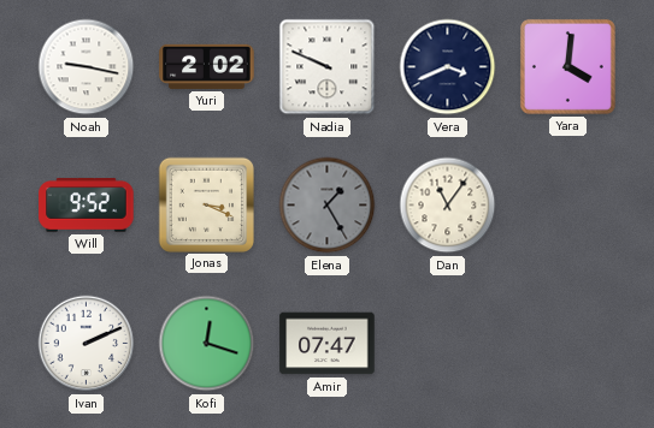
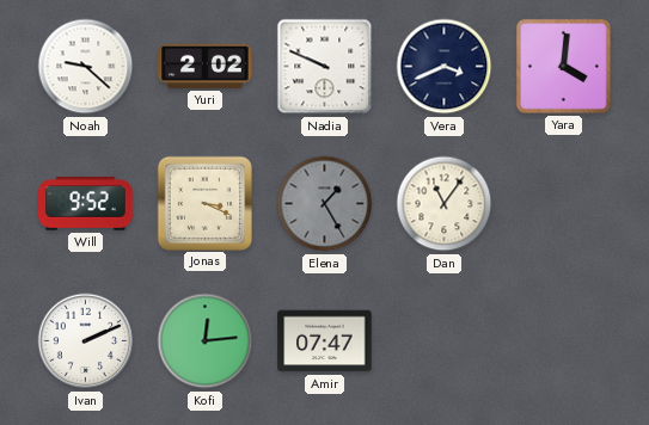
Noah: 9:17 -> 9:22
Kofi: 12:18 -> 12:14
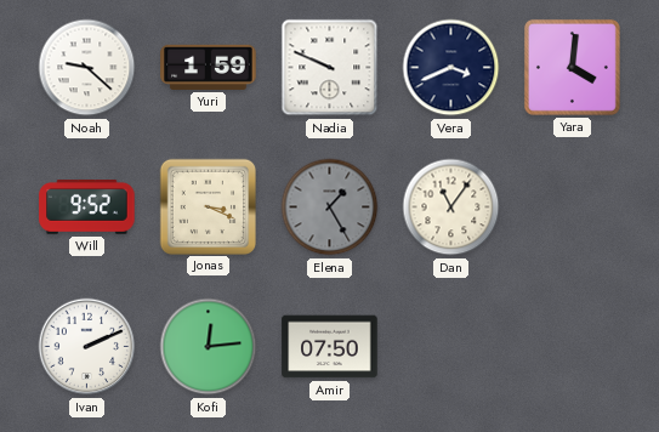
Yuri: 2:02 -> 1:59
Amir: 07:47 -> 07:50
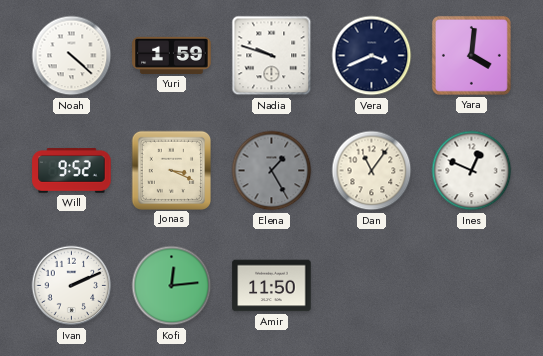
Noah: 9:22 -> 4:22
Nadia: 9:49 -> 9:48
Ines: none -> 12:49
Amir: 07:50 -> 11:50
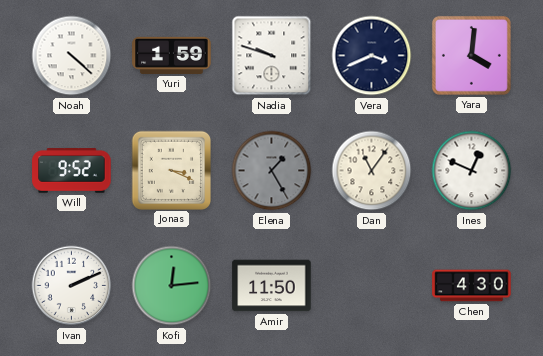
Chen: none -> 4:30
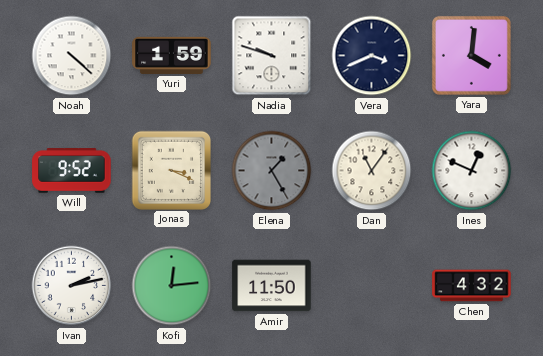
Ivan: 2:11 -> 2:13
Chen: 4:30 -> 4:32
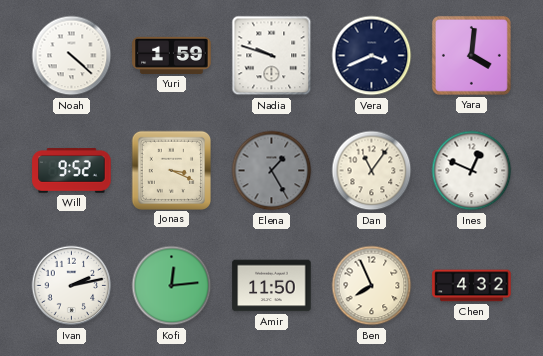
Ben: none -> 7:56
